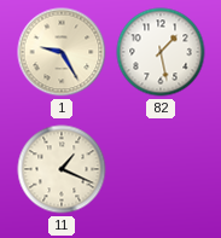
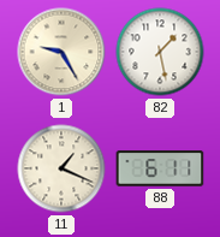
88: none -> 6:11
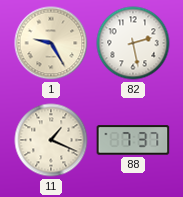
82: 1:28 -> 2:28
88: 6:11 -> 7:37
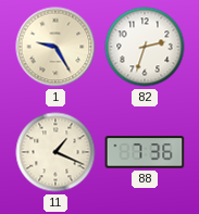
82: 2:28 -> 2:33
88: 7:37 -> 7:36
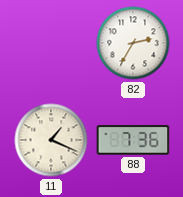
1: 9:25 -> none
82: 2:33 -> 2:35
